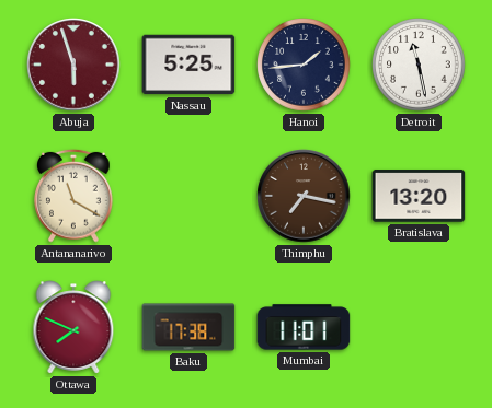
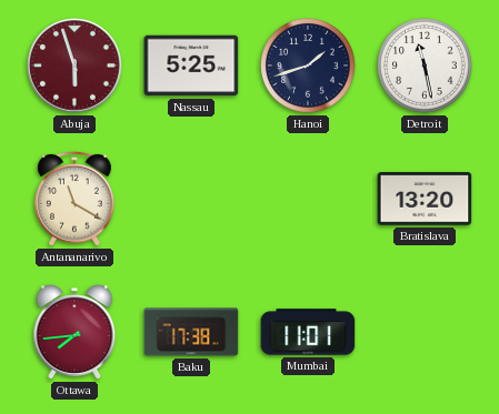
Hanoi: 1:44 -> 1:42
Thimphu: 7:17 -> none
Ottawa: 7:49 -> 7:44
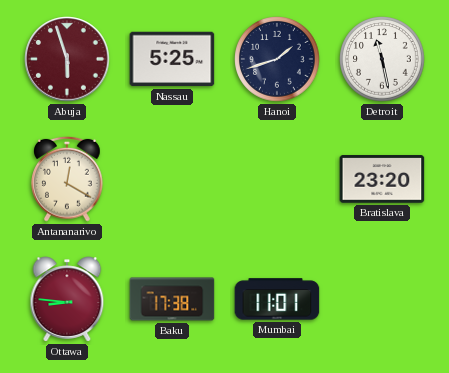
Antananarivo: 11:20 -> 12:20
Bratislava: 13:20 -> 23:20
Ottawa: 7:44 -> 8:46
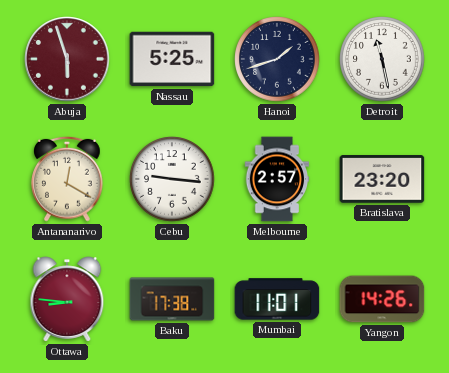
Cebu: none -> 9:16
Melbourne: none -> 2:57
Yangon: none -> 14:26
